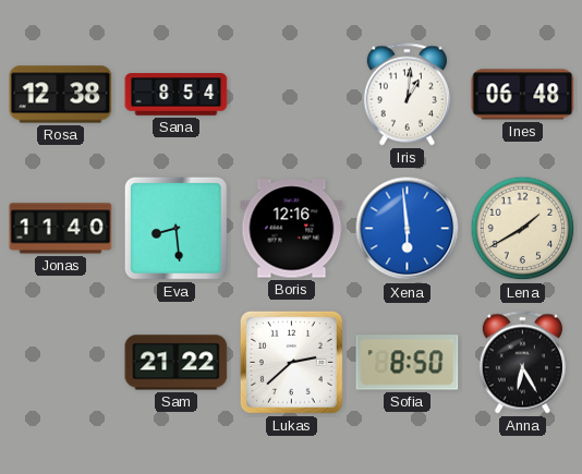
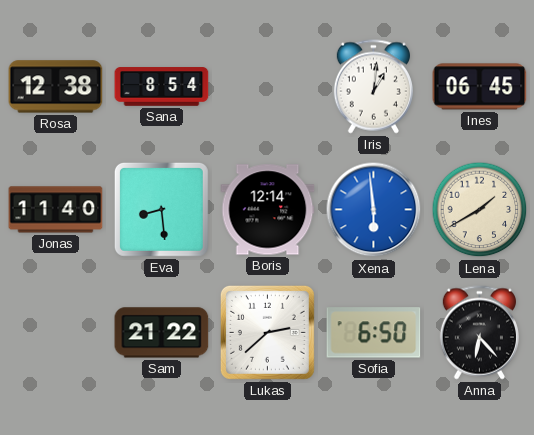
Ines: 06:48 -> 06:45
Boris: 12:16 -> 12:14
Sofia: 8:50 -> 6:50
Anna: 6:25 -> 6:23
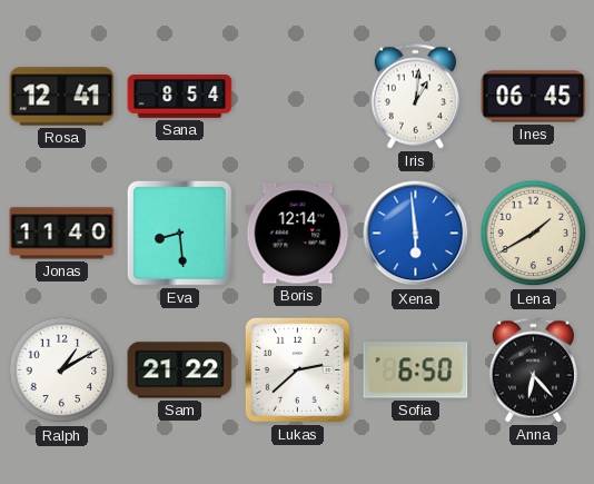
Rosa: 12:38 -> 12:41
Ralph: none -> 1:10
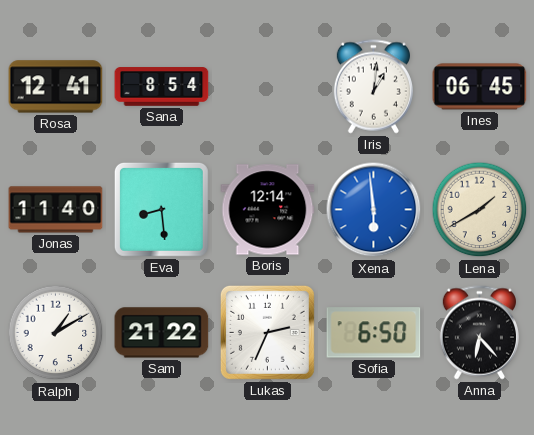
Lukas: 2:38 -> 2:34
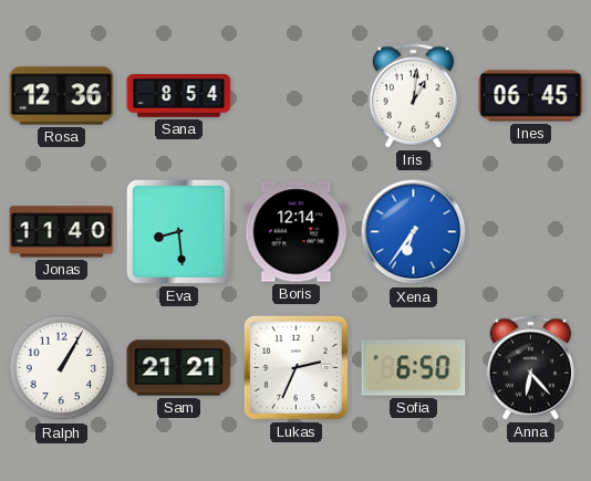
Rosa: 12:41 -> 12:36
Xena: 5:59 -> 6:36
Lena: 1:40 -> none
Ralph: 1:10 -> 1:05
Sam: 21:22 -> 21:21
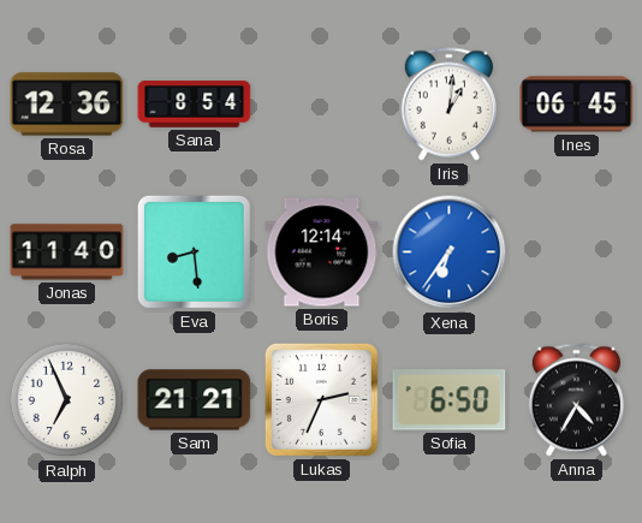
Ralph: 1:05 -> 6:56
Anna: 6:23 -> 4:35
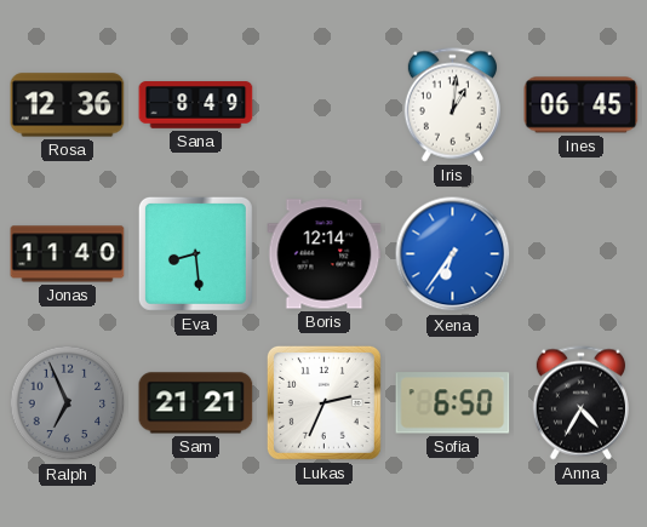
Sana: 8:54 -> 8:49
Ralph dial: white -> grey
